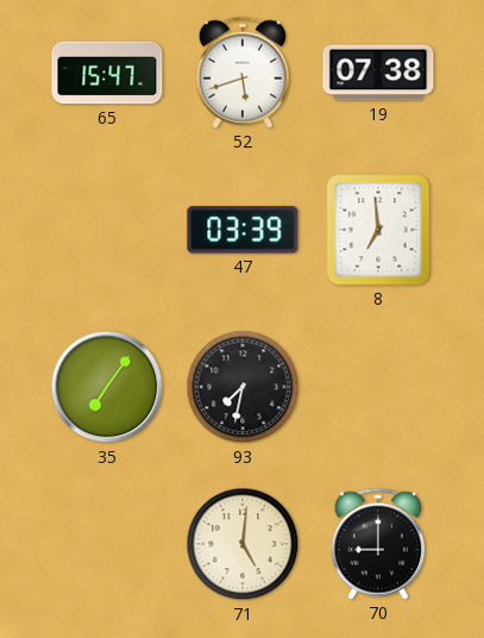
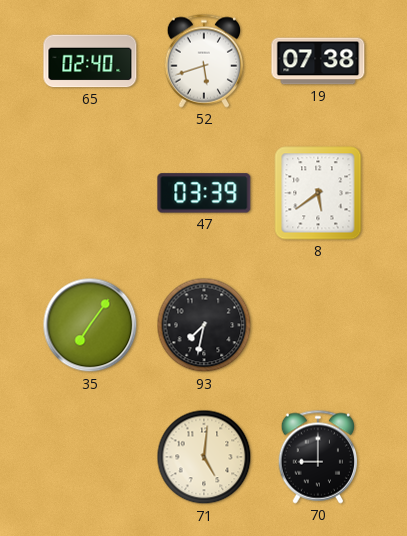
65: 15:47 -> 02:40
8: 6:59 -> 5:39
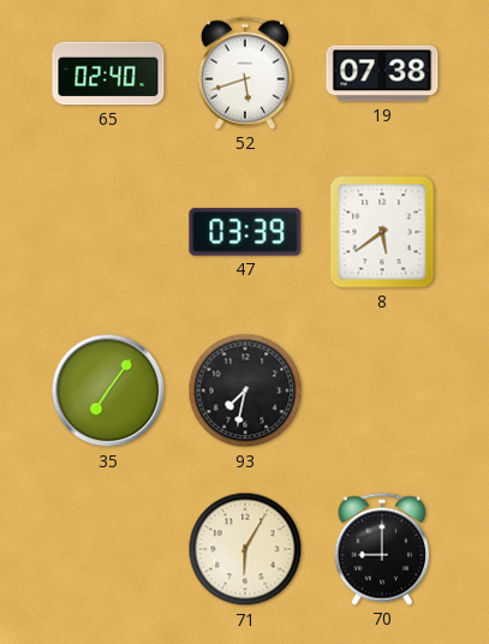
71: 5:01 -> 6:05
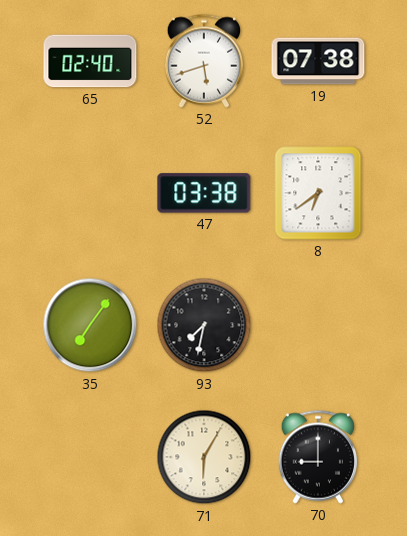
47: 03:39 -> 03:38
8: 5:39 -> 6:39
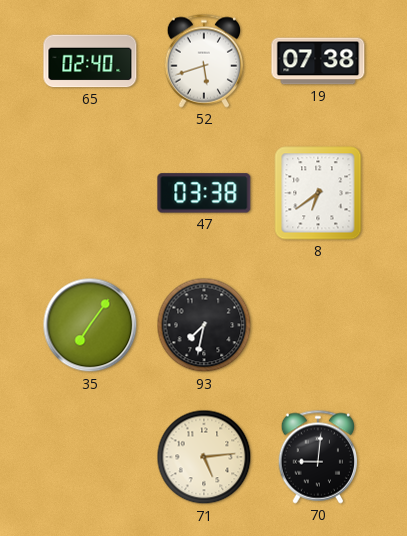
71: 6:05 -> 5:14
70: 9:00 -> 9:01
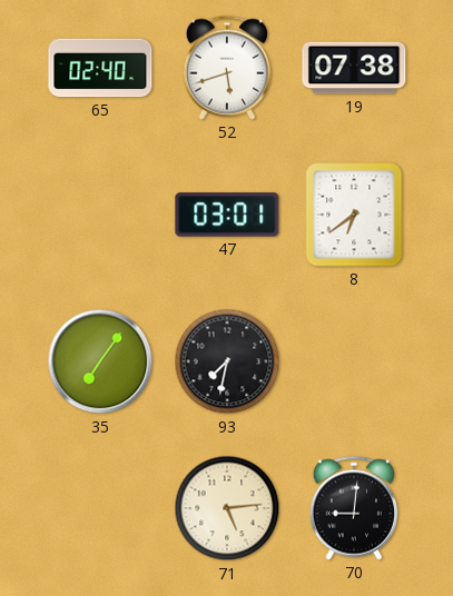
47: 03:38 -> 03:01
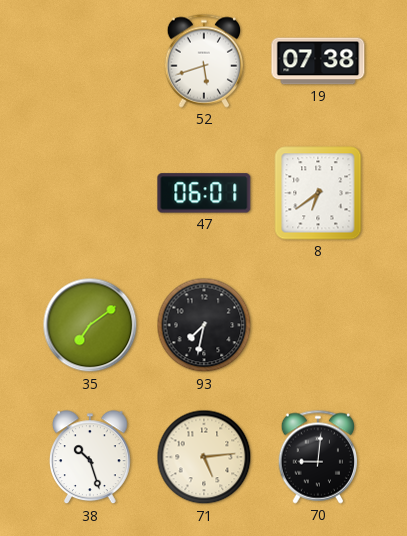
65: 02:40 -> none
47: 03:01 -> 06:01
35: 7:06 -> 7:09
38: none -> 10:27
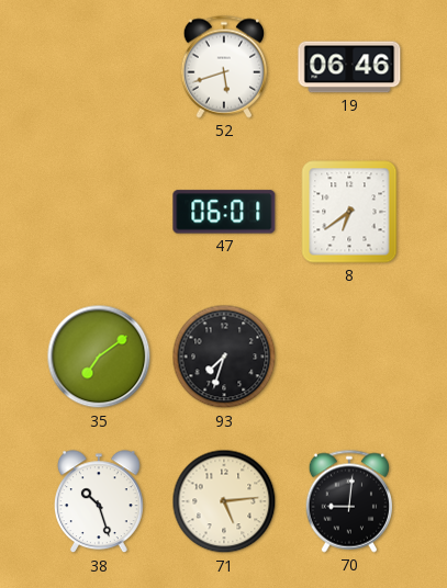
19: 07:38 -> 06:46
93: 7:32 -> 7:33
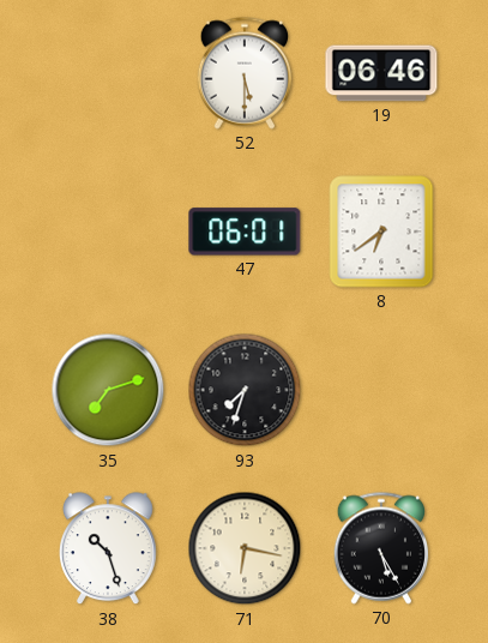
52: 5:42 -> 5:30
35: 7:09 -> 7:12
71: 5:14 -> 6:17
70: 9:01 -> 5:25
